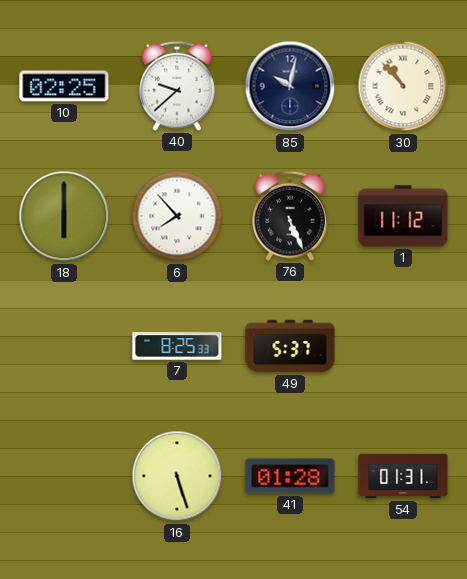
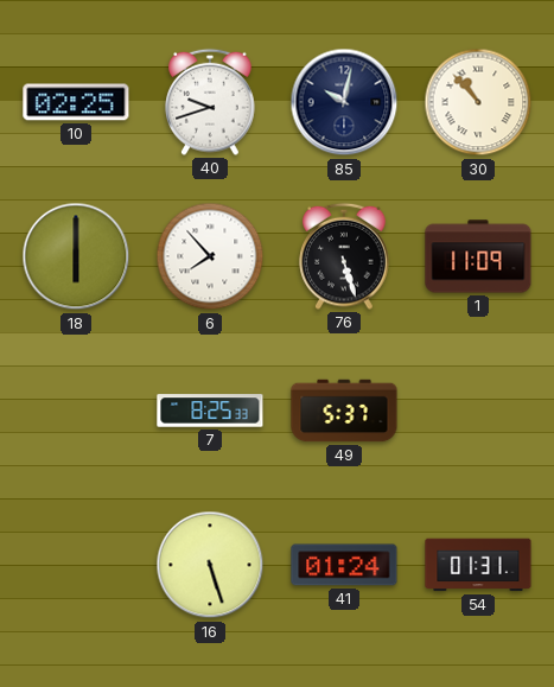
40: 9:38 -> 9:42
76: 5:26 -> 5:27
1: 11:12 -> 11:09
41: 01:28 -> 01:24
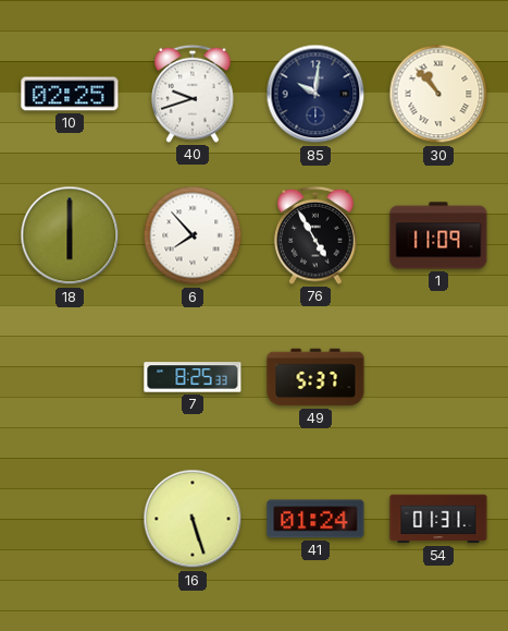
85: 10:02 -> 10:01
76: 5:27 -> 4:55
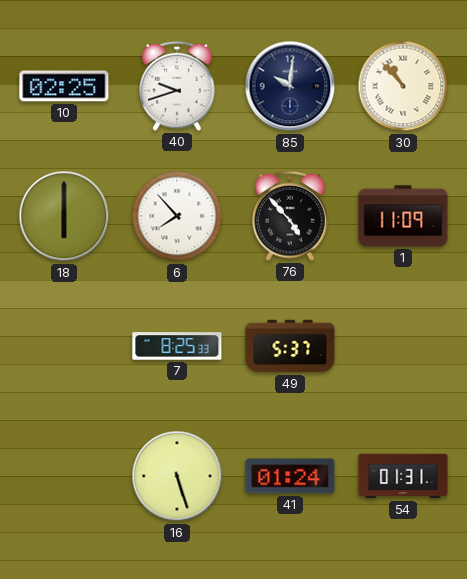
76: 4:55 -> 4:53
